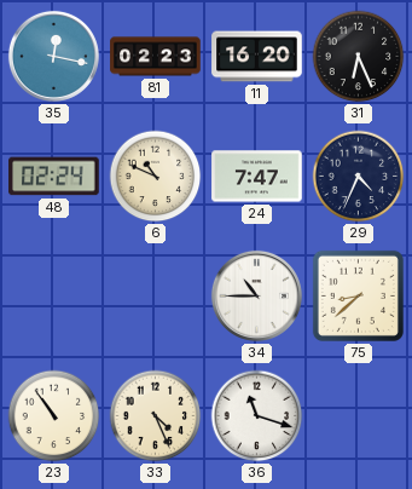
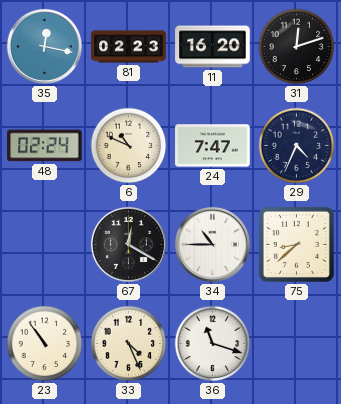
31: 6:26 -> 12:12
67: none -> 12:20
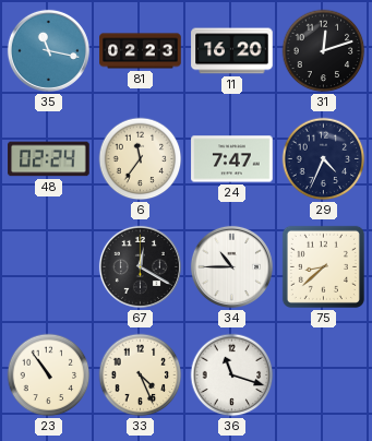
35: 12:17 -> 11:17
6: 10:49 -> 11:36
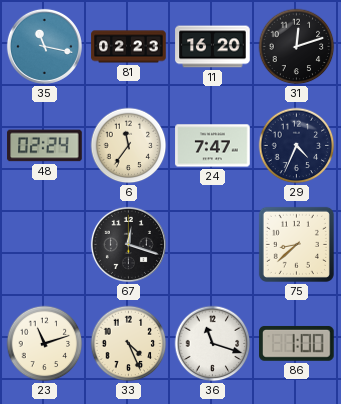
67: 12:20 -> 12:18
34: 10:45 -> none
23: 10:54 -> 11:12
86: none -> 1:00
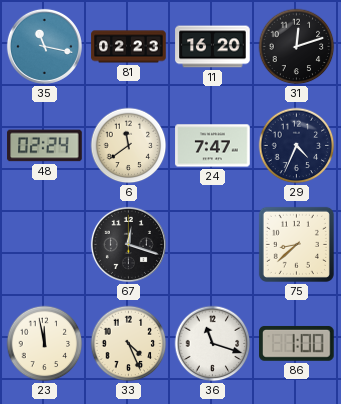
6: 11:36 -> 11:39
23: 11:12 -> 11:58
